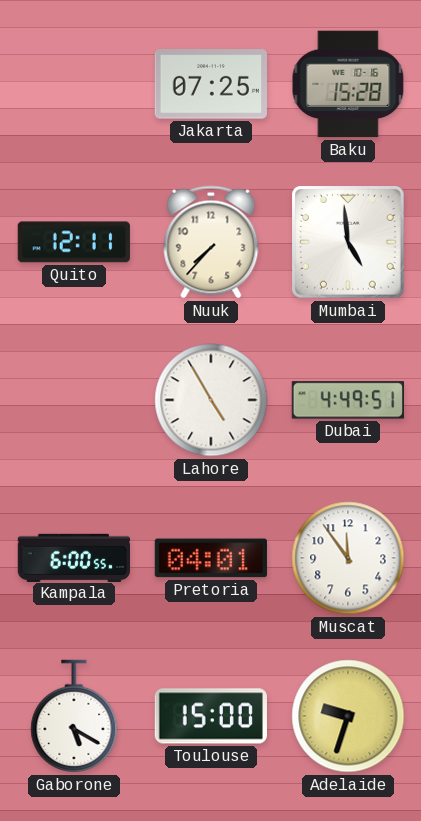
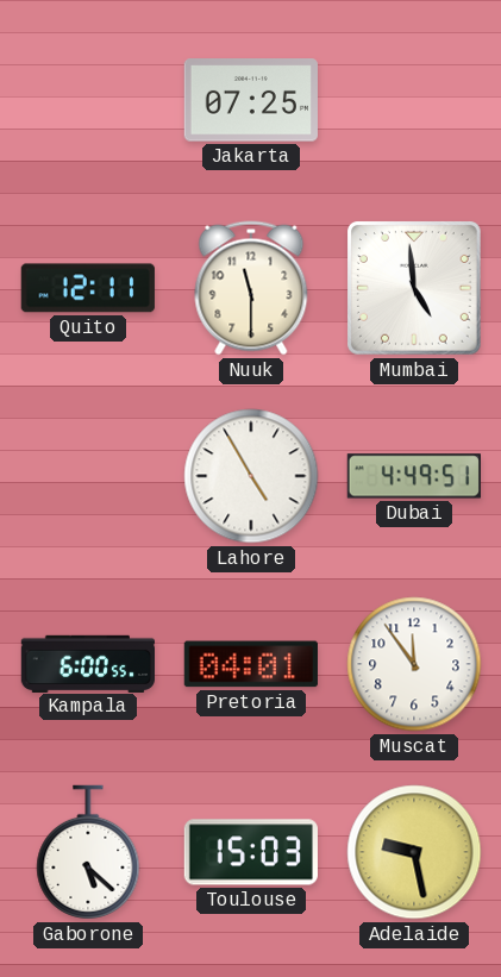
Baku: 15:28 -> none
Nuuk: 7:37 -> 11:30
Gaborone: 5:20 -> 5:22
Toulouse: 15:00 -> 15:03
Adelaide: 9:33 -> 9:28
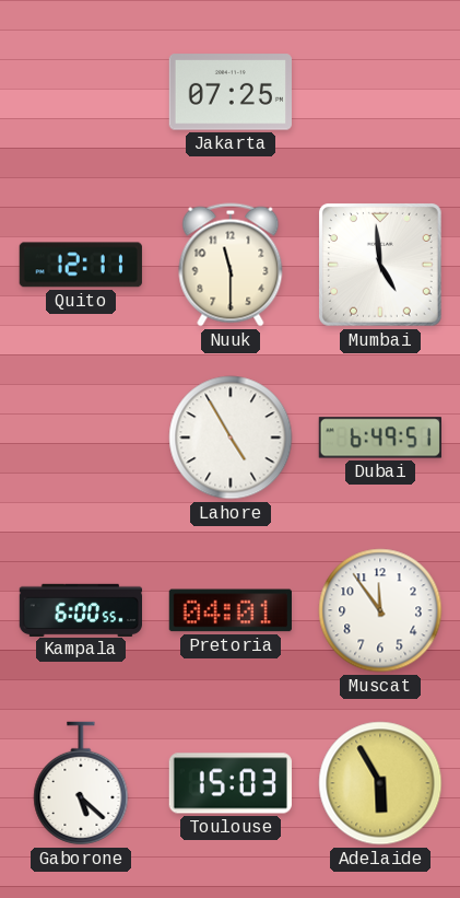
Dubai: 4:49 -> 6:49
Adelaide: 9:28 -> 5:55
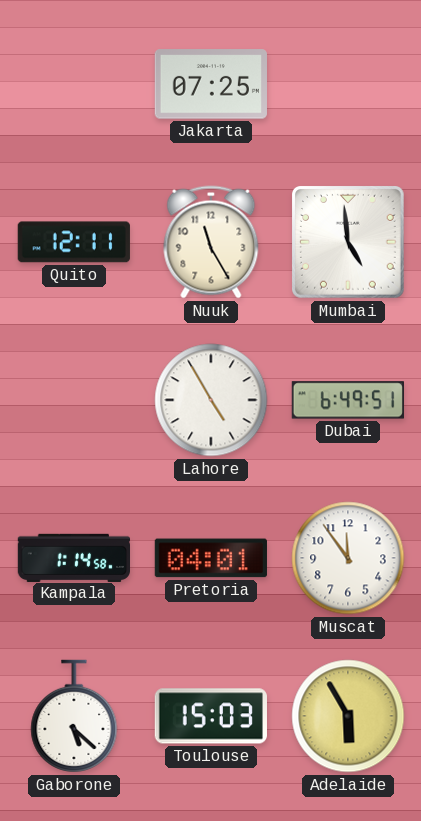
Nuuk: 11:30 -> 11:25
Kampala: 6:00 -> 1:14
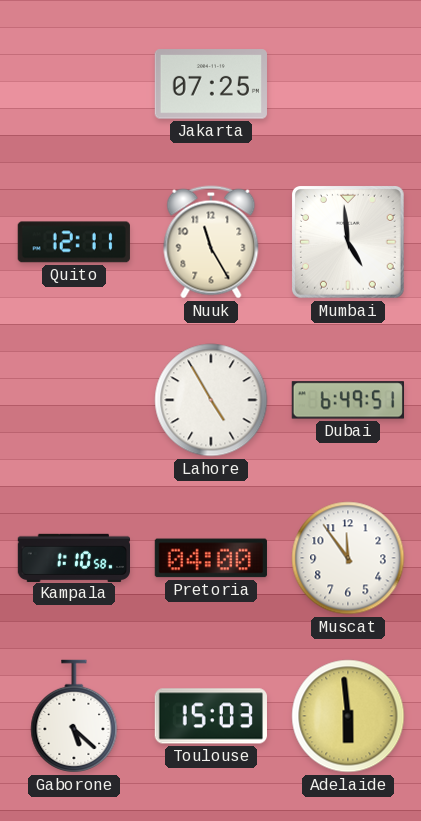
Kampala: 1:14 -> 1:10
Pretoria: 04:01 -> 04:00
Adelaide: 5:55 -> 5:59
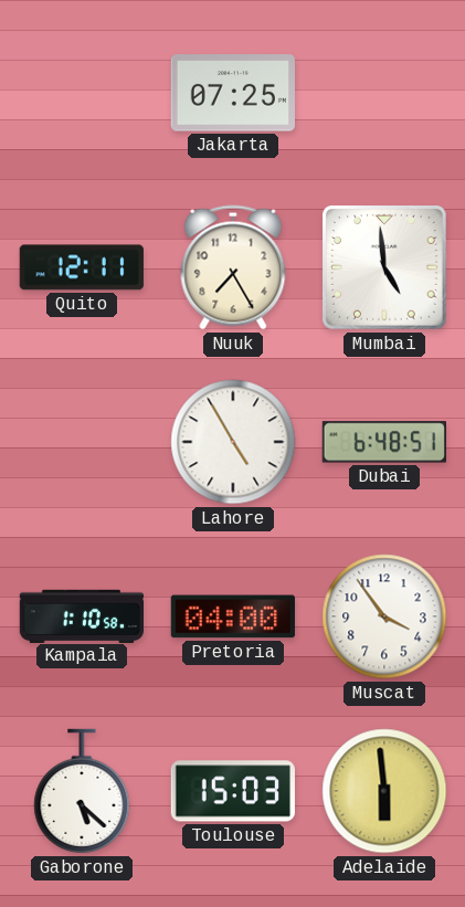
Nuuk: 11:25 -> 7:25
Dubai: 6:49 -> 6:48
Muscat: 11:54 -> 3:54
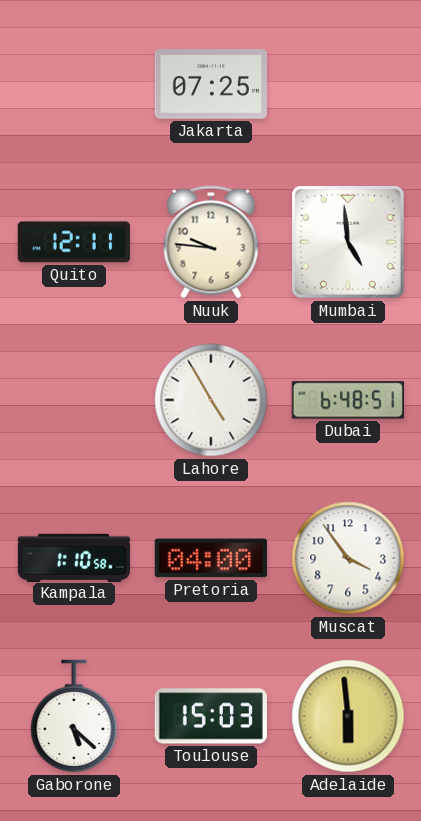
Nuuk: 7:25 -> 9:46
